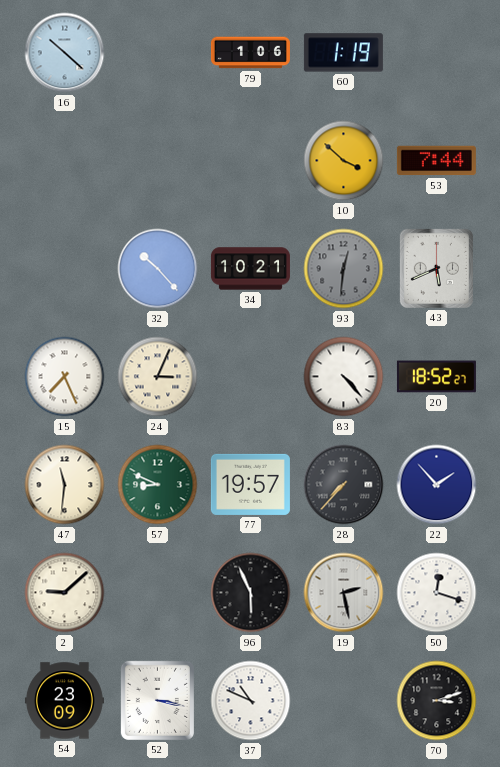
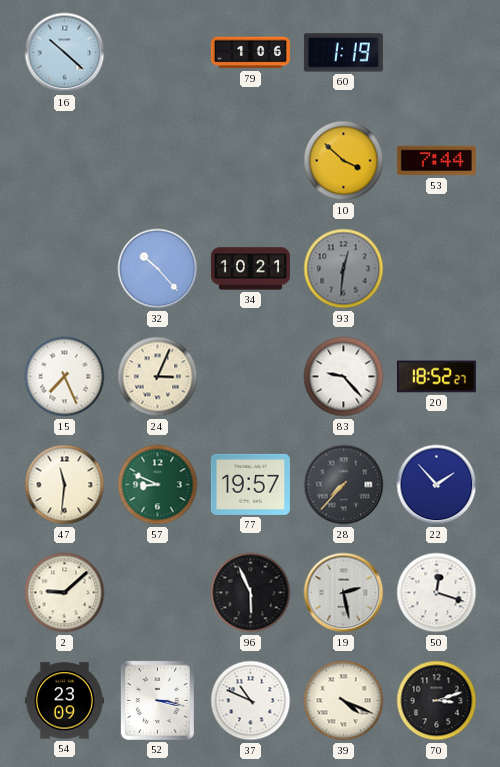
43: 5:41 -> none
83: 4:23 -> 9:23
39: none -> 4:19
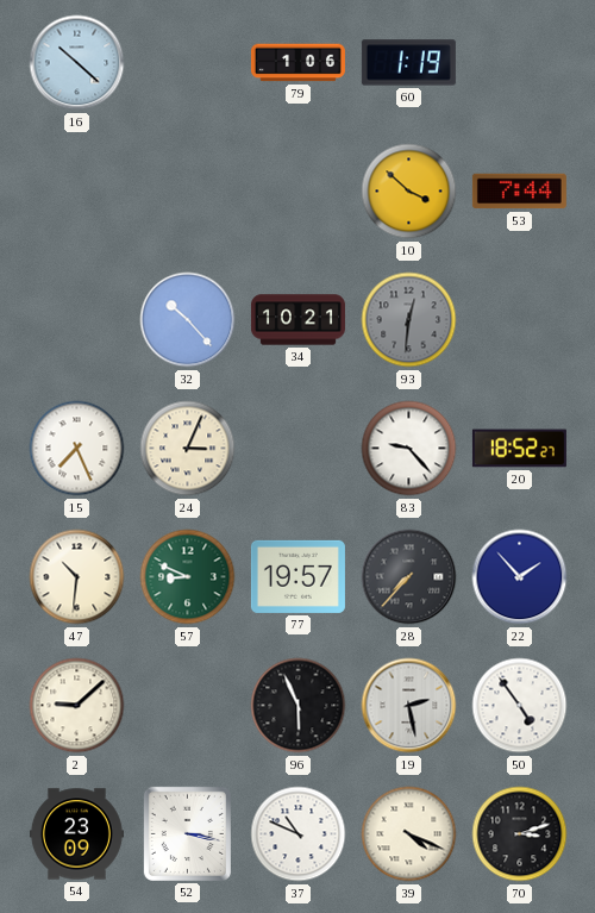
47: 11:31 -> 10:31
50: 12:18 -> 4:54
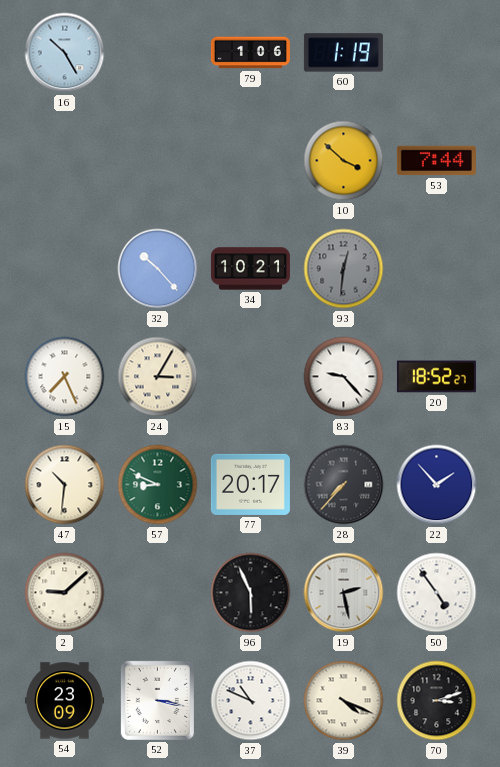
16: 10:22 -> 10:25
24: 3:04 -> 3:05
77: 19:57 -> 20:17
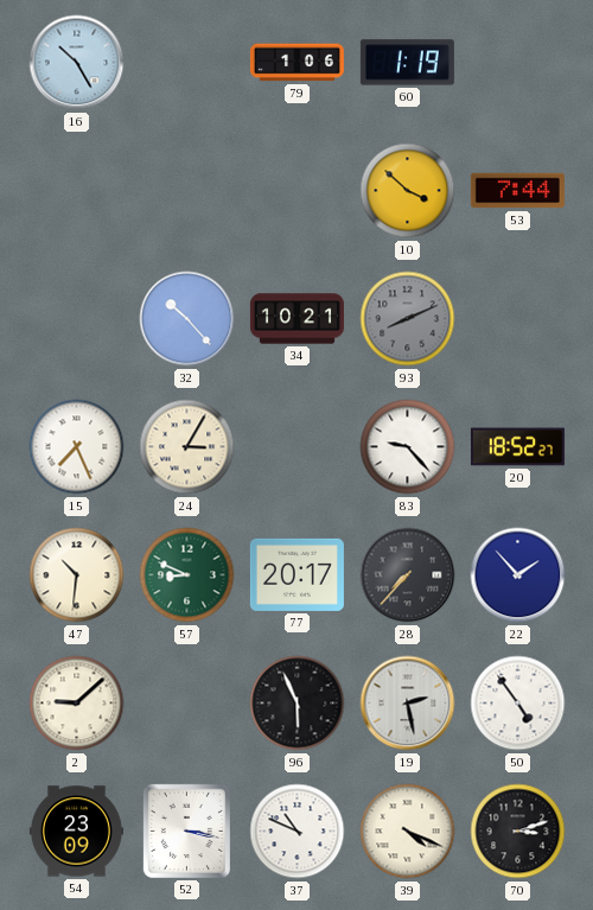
93: 12:31 -> 8:11
